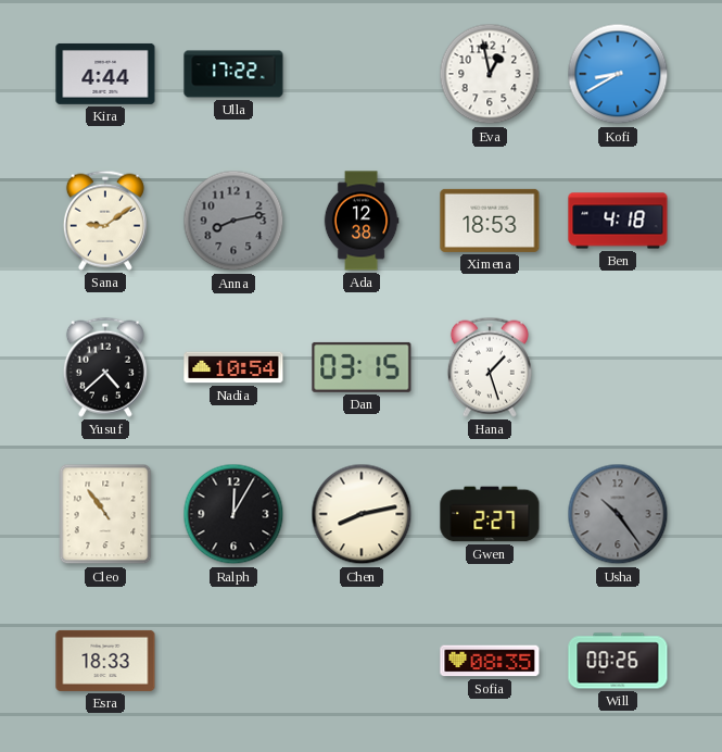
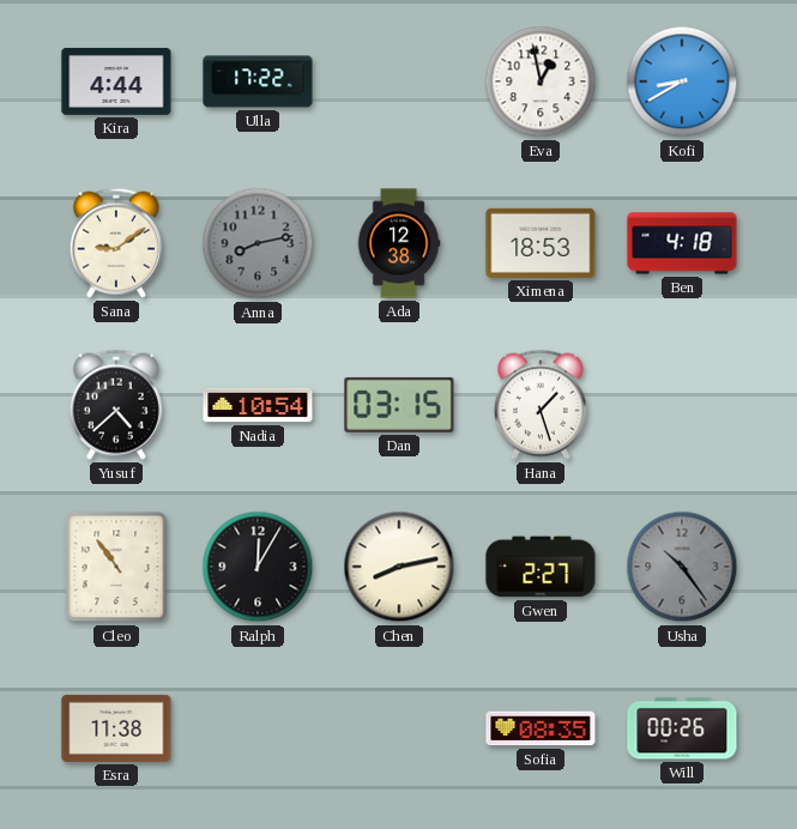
Esra: 18:33 -> 11:38
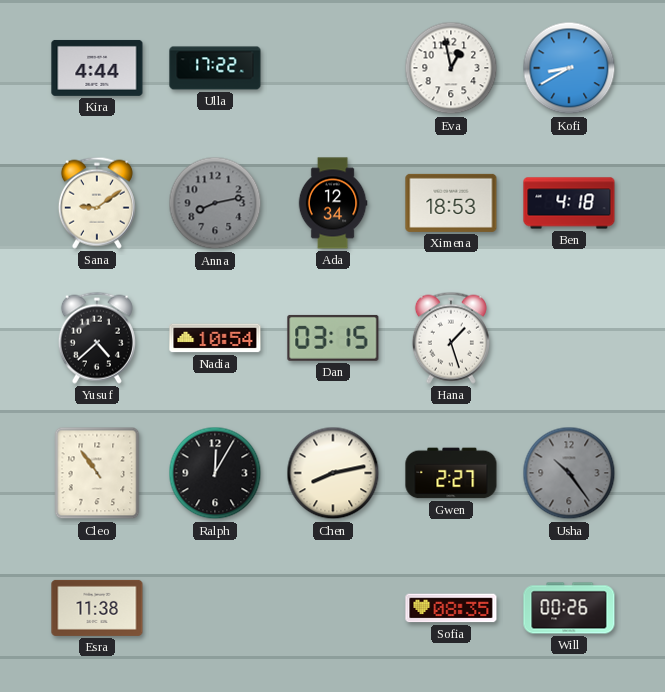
Ada: 12:38 -> 12:34
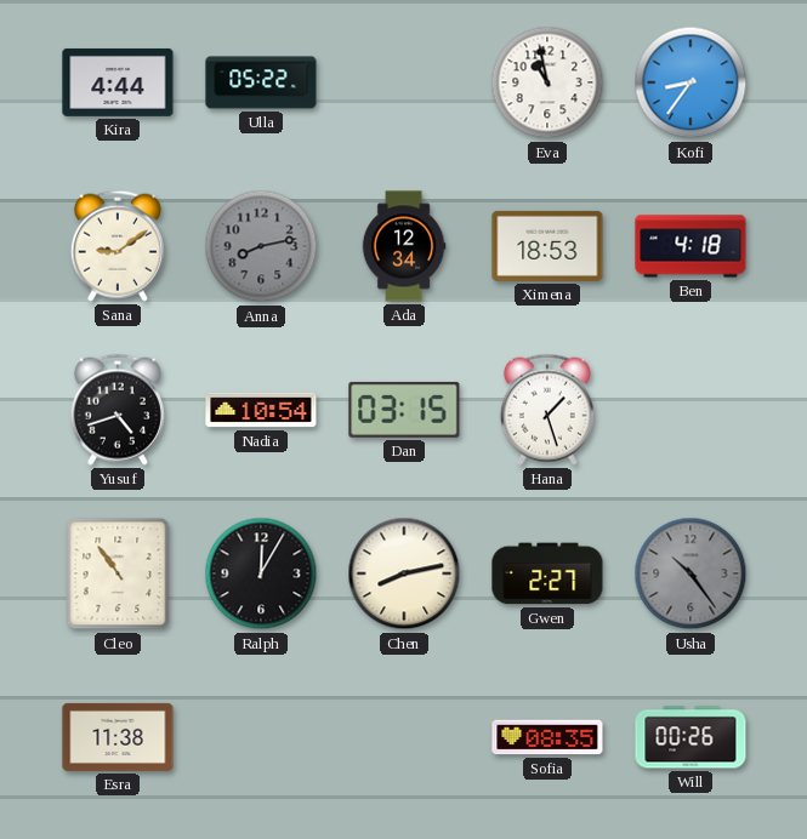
Ulla: 17:22 -> 05:22
Eva: 12:58 -> 10:58
Kofi: 8:40 -> 8:36
Yusuf: 4:38 -> 4:42
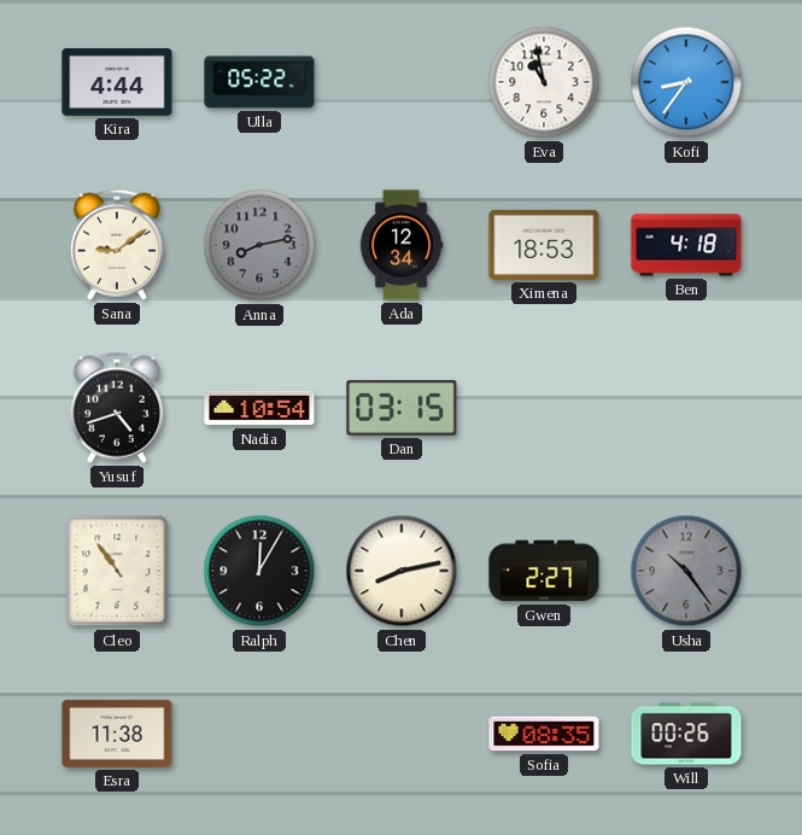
Hana: 1:27 -> none
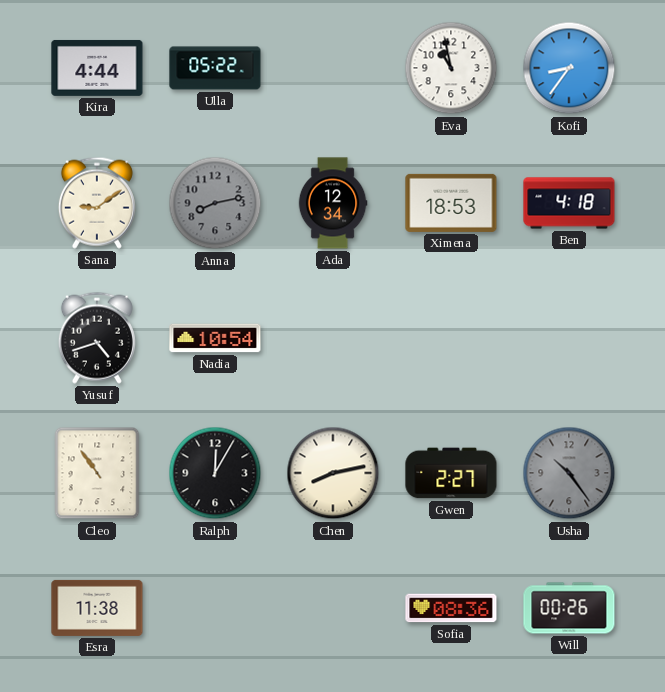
Dan: 03:15 -> none
Sofia: 08:35 -> 08:36
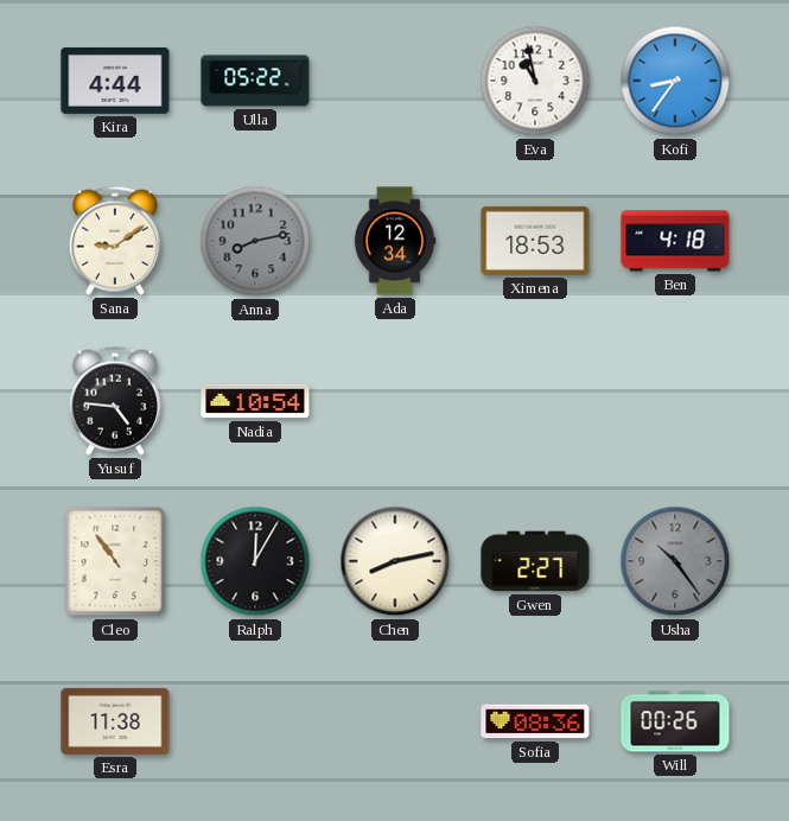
Yusuf: 4:42 -> 4:46
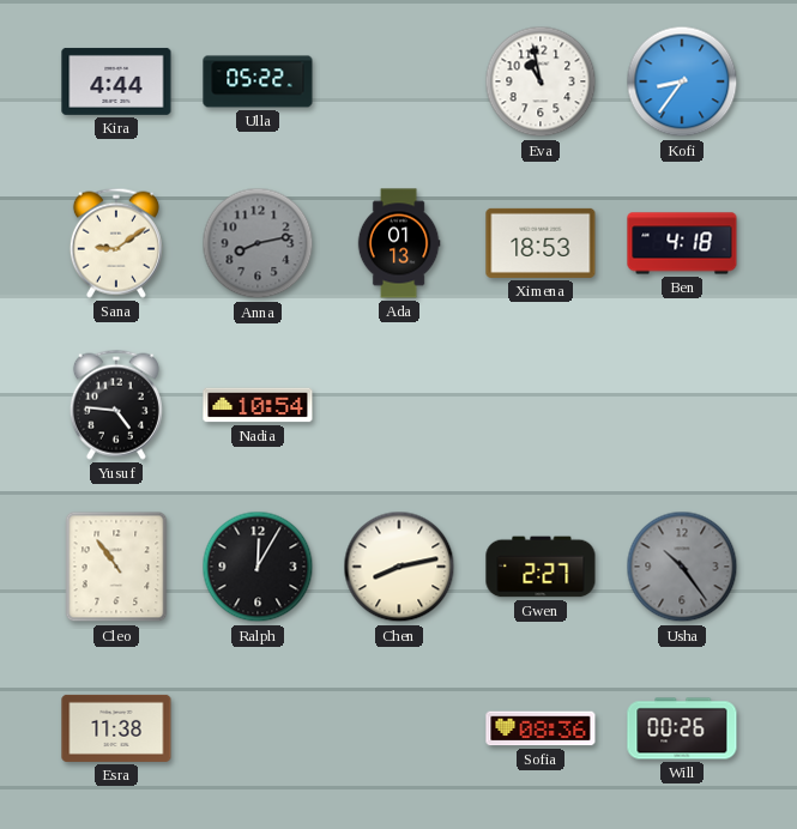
Ada: 12:34 -> 01:13
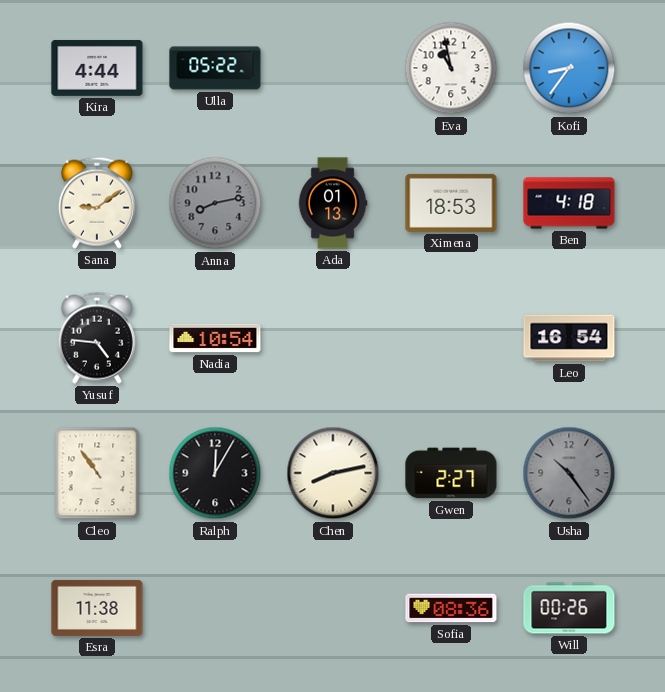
Leo: none -> 16:54
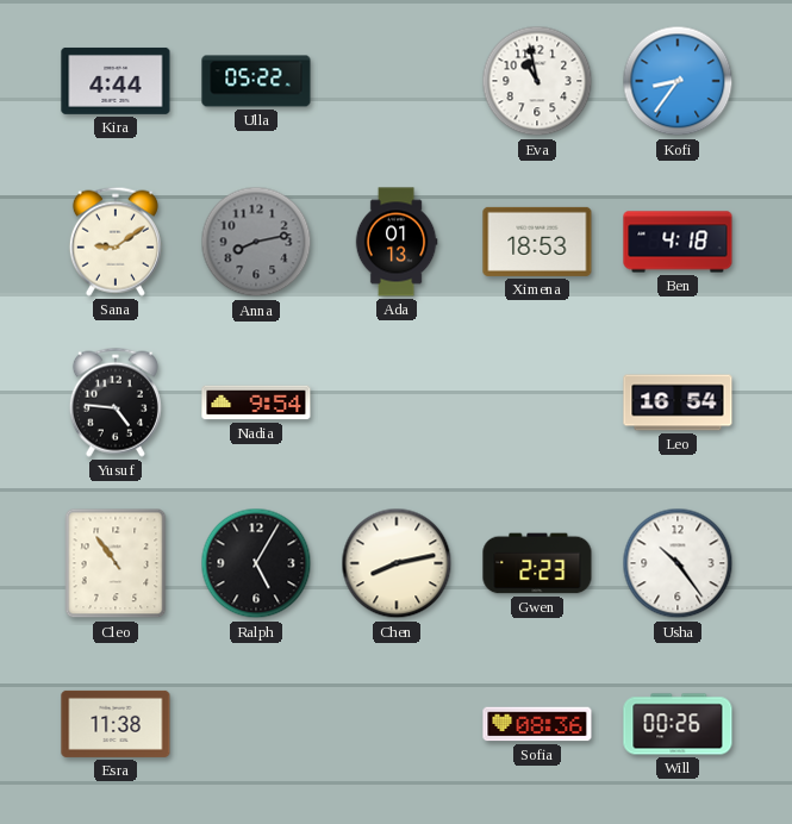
Nadia: 10:54 -> 9:54
Ralph: 12:05 -> 5:05
Gwen: 2:27 -> 2:23
Usha dial: grey -> white
